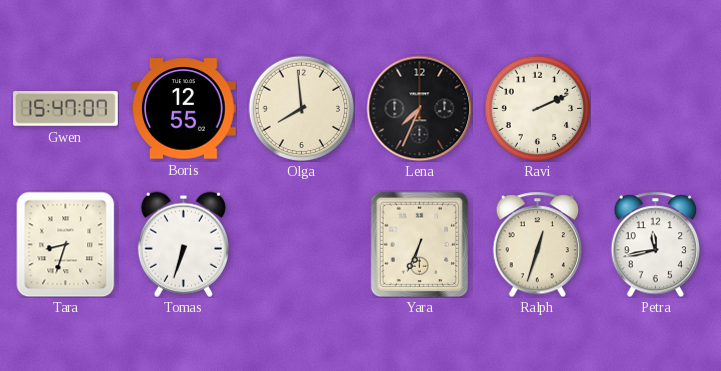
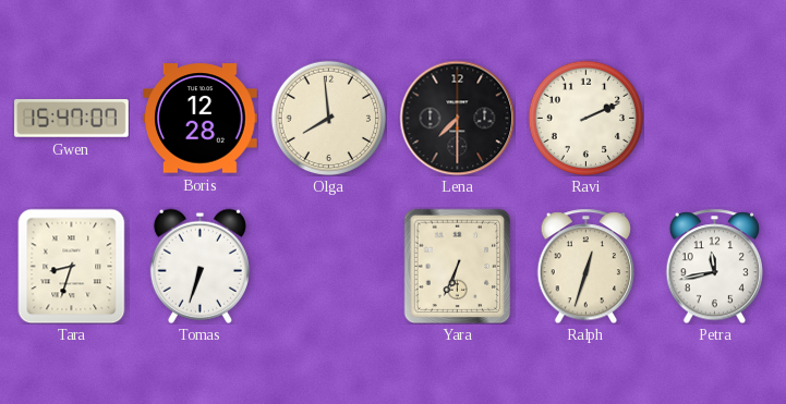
Boris: 12:55 -> 12:28
Lena: 7:34 -> 7:30
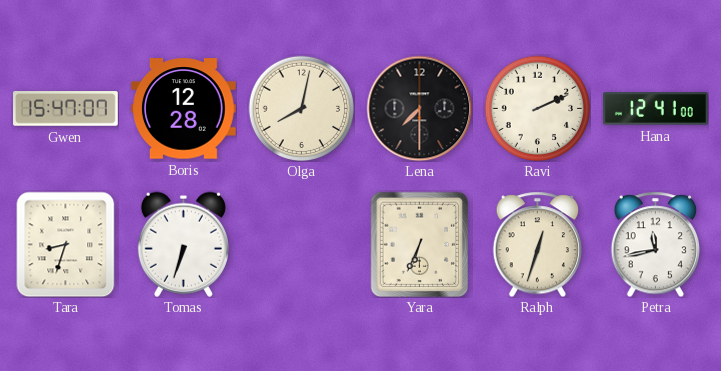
Olga: 7:59 -> 8:02
Hana: none -> 12:41
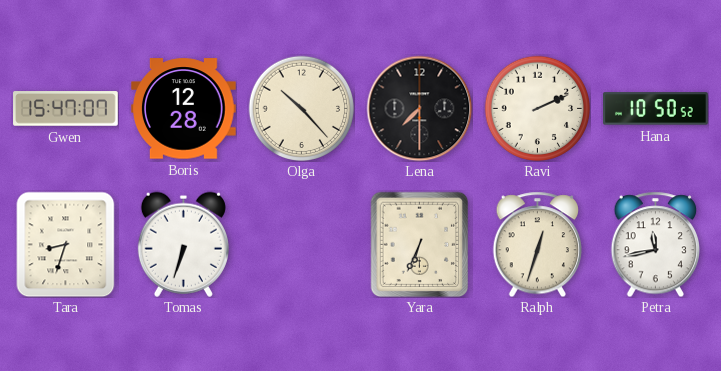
Olga: 8:02 -> 10:23
Hana: 12:41 -> 10:50
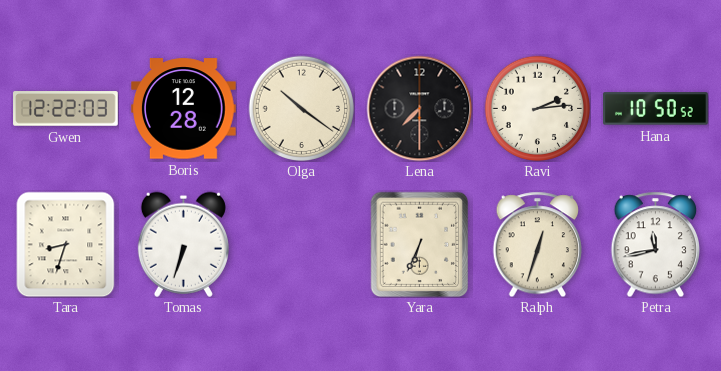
Gwen: 15:47 -> 12:22
Olga: 10:23 -> 10:21
Ravi: 2:11 -> 2:14
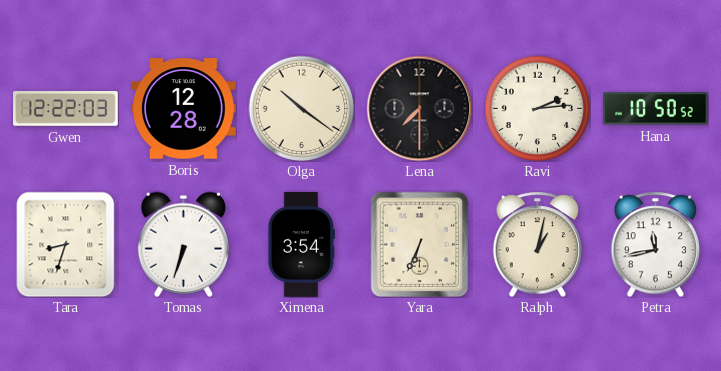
Ximena: none -> 3:54
Ralph: 12:33 -> 1:02
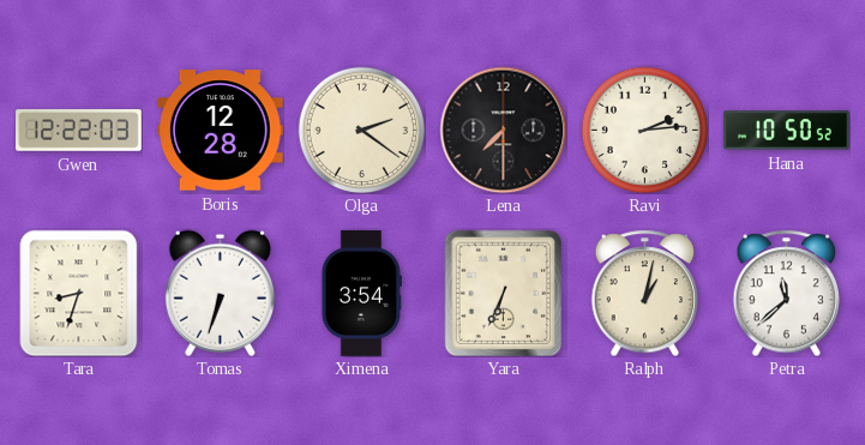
Olga: 10:21 -> 2:21
Petra: 11:43 -> 11:38
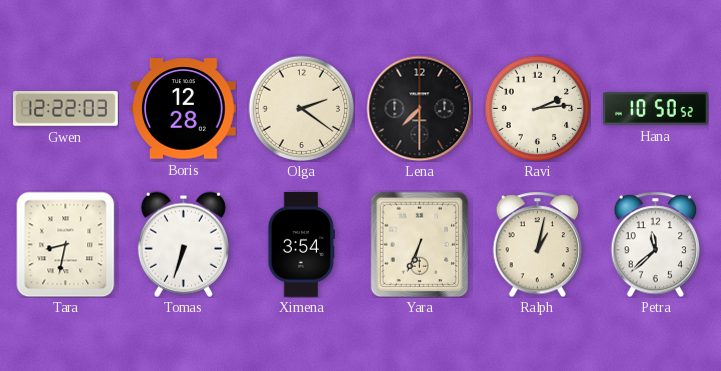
Tara: 8:33 -> 8:32
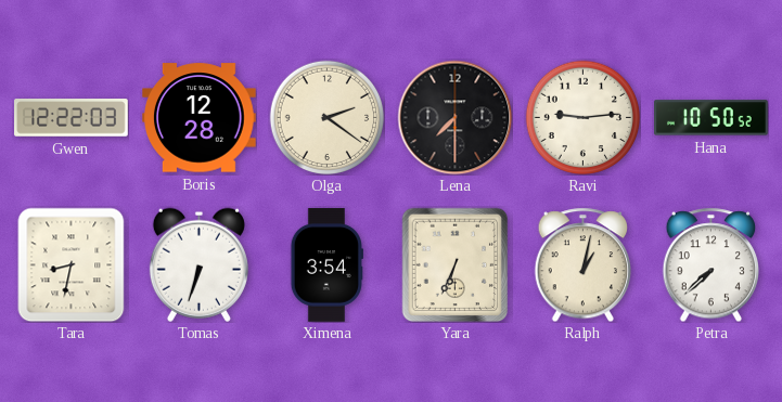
Ravi: 2:14 -> 9:14
Petra: 11:38 -> 7:38
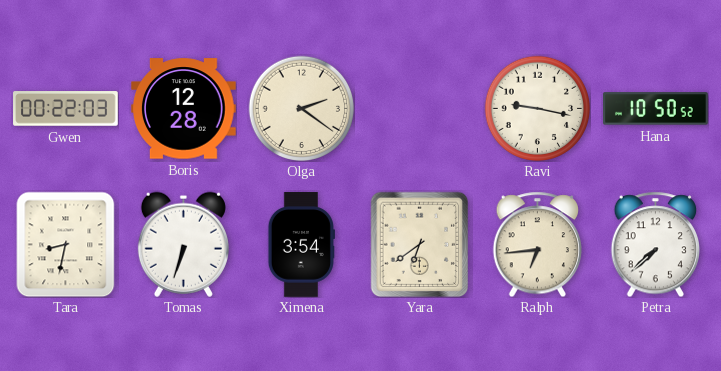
Gwen: 12:22 -> 00:22
Lena: 7:30 -> none
Ravi: 9:14 -> 9:17
Yara: 6:34 -> 6:39
Ralph: 1:02 -> 6:44
